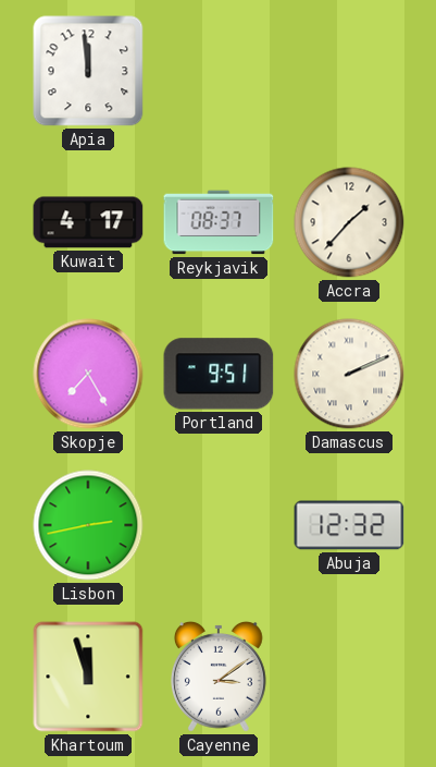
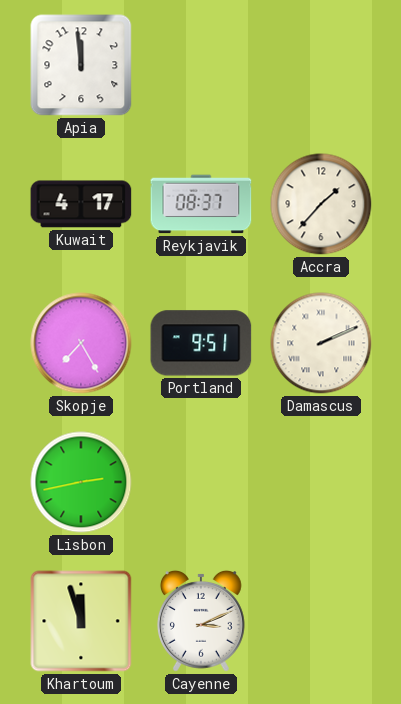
Abuja: 12:32 -> none
Cayenne: 3:09 -> 3:11
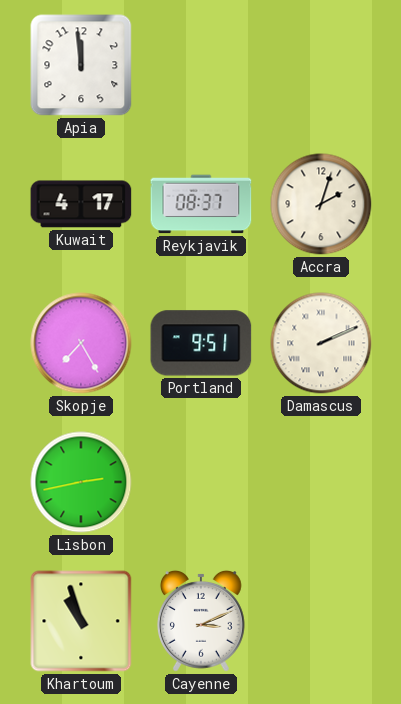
Accra: 1:37 -> 2:03
Khartoum: 11:57 -> 10:57
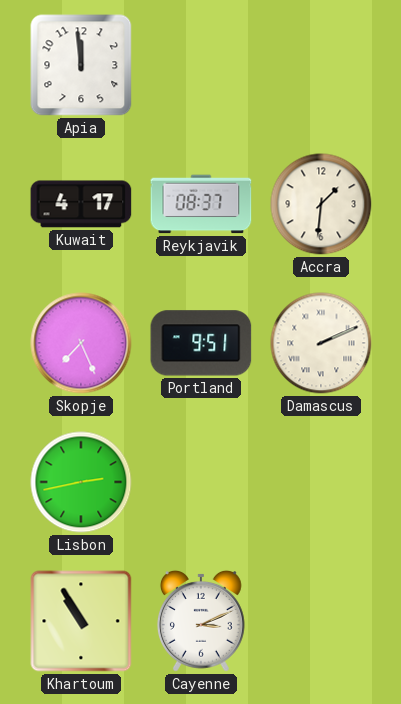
Accra: 2:03 -> 1:31
Skopje: 7:25 -> 7:26
Khartoum: 10:57 -> 10:55
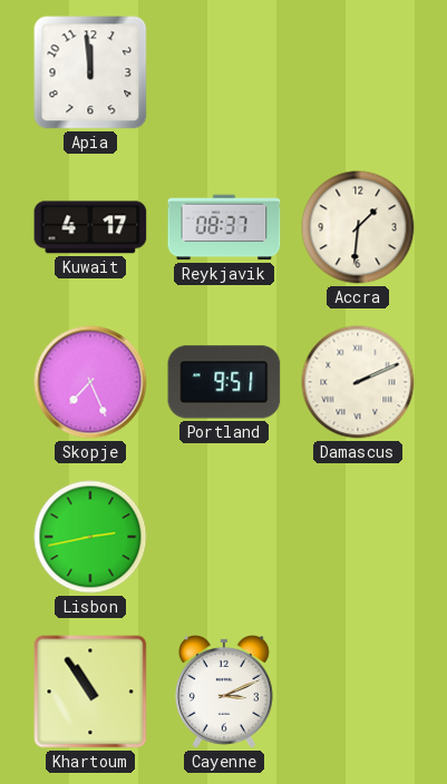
Khartoum: 10:55 -> 10:54
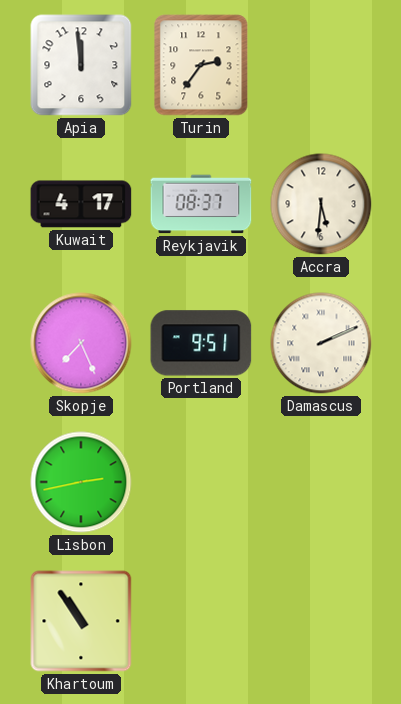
Turin: none -> 2:36
Accra: 1:31 -> 5:31
Cayenne: 3:11 -> none
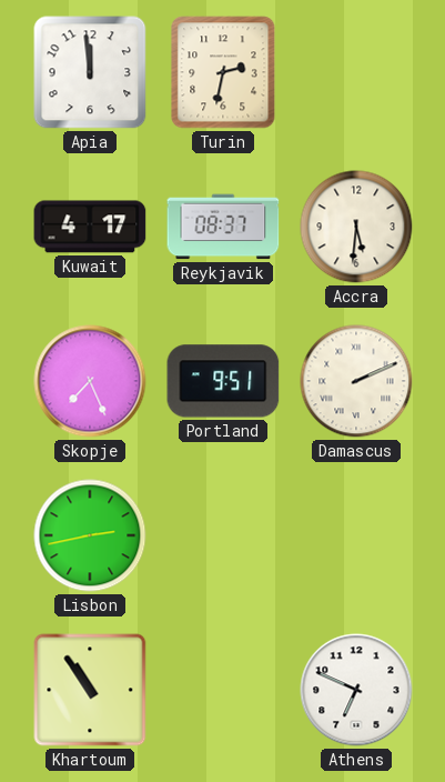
Turin: 2:36 -> 2:32
Athens: none -> 6:49
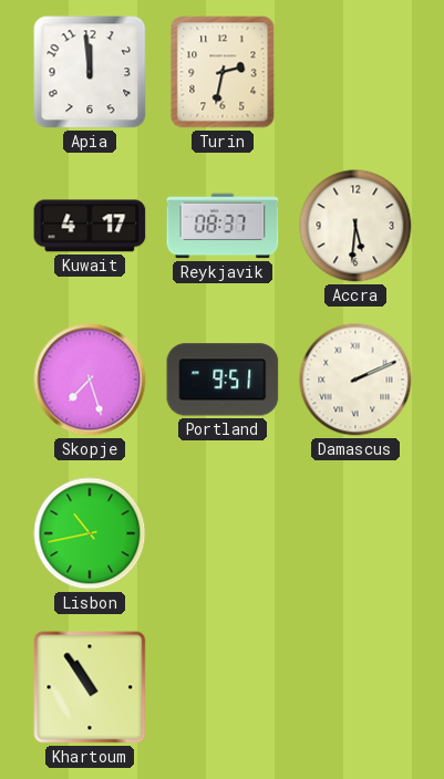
Skopje: 7:26 -> 7:27
Lisbon: 2:43 -> 10:43
Athens: 6:49 -> none
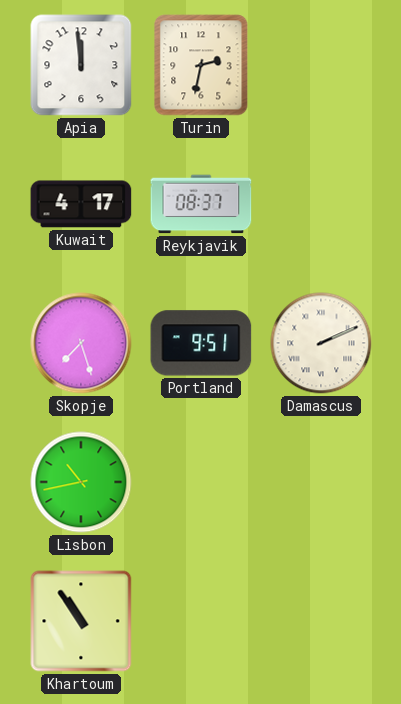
Accra: 5:31 -> none
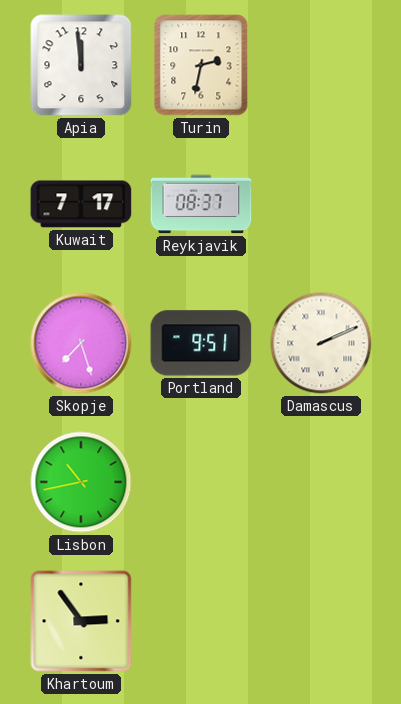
Kuwait: 4:17 -> 7:17
Khartoum: 10:54 -> 2:54
